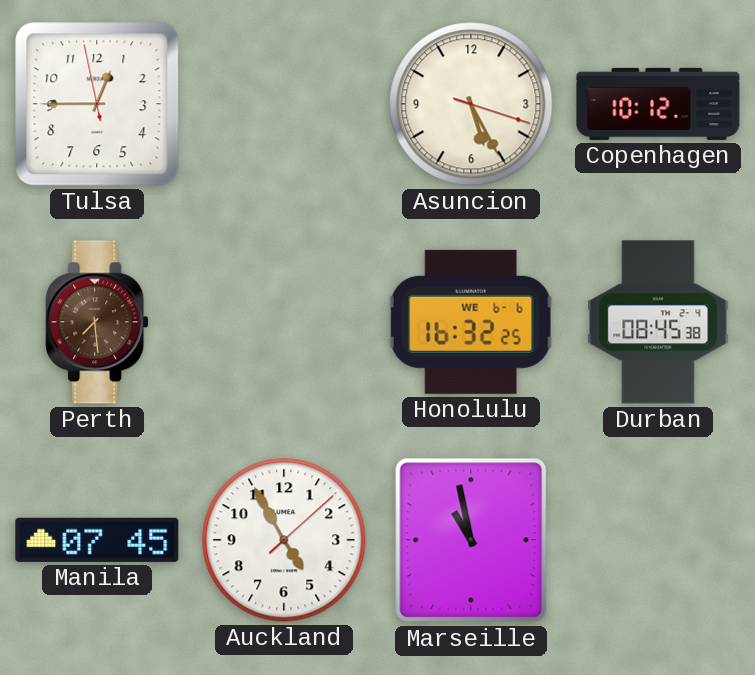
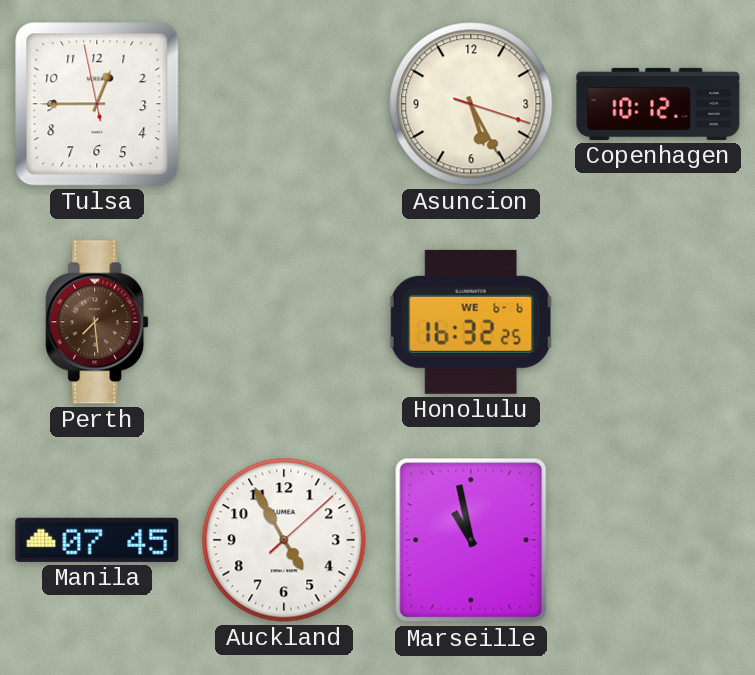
Durban: 08:45 -> none
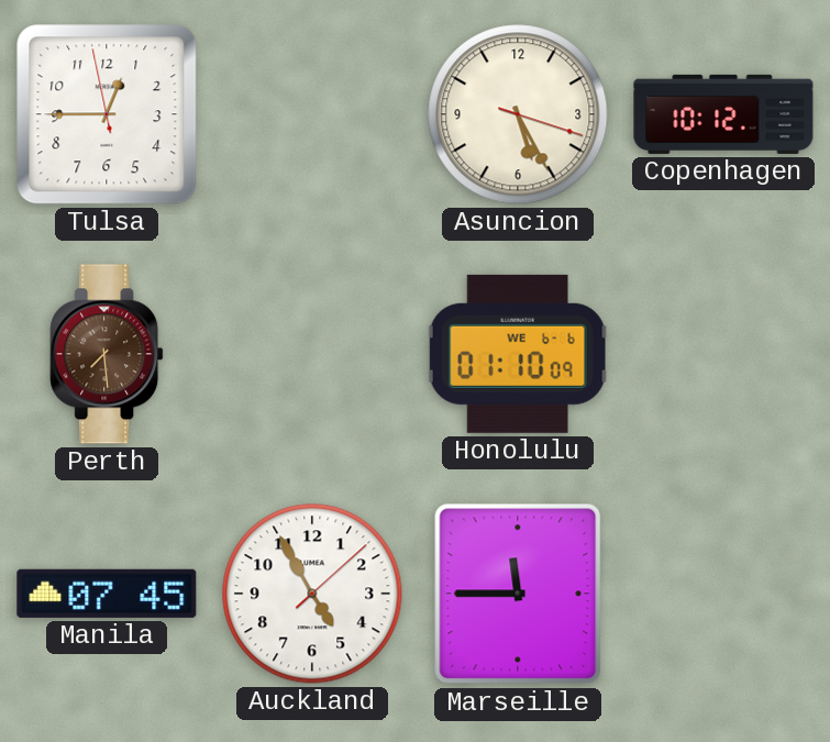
Honolulu: 16:32 -> 01:10
Marseille: 10:58 -> 11:45
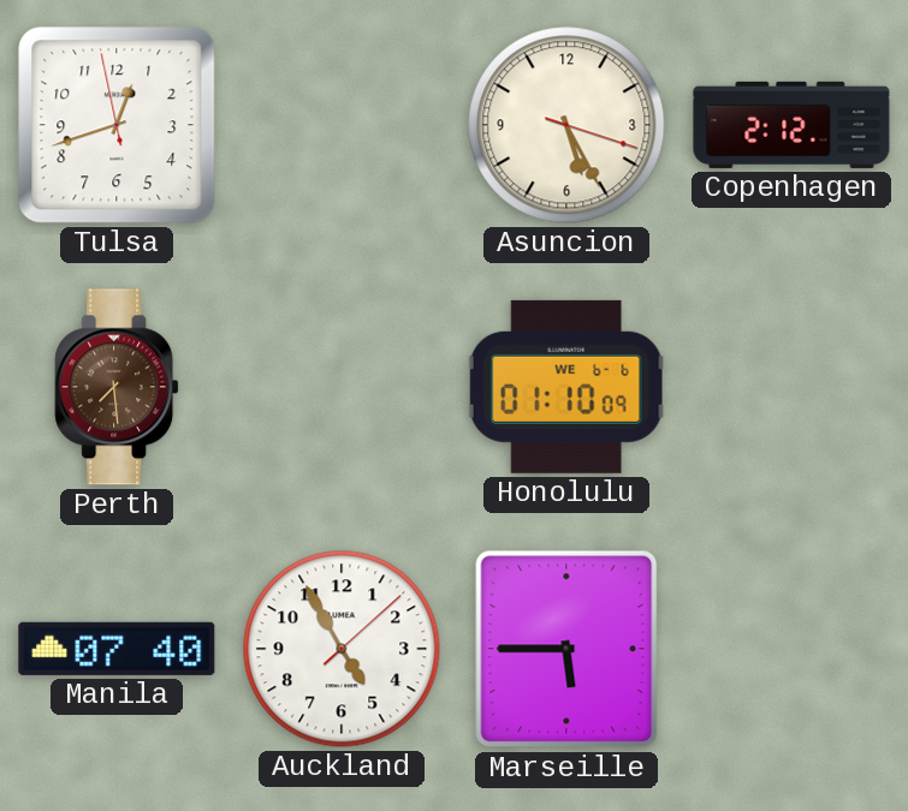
Tulsa: 12:44 -> 12:41
Copenhagen: 10:12 -> 2:12
Manila: 07:45 -> 07:40
Marseille: 11:45 -> 5:45
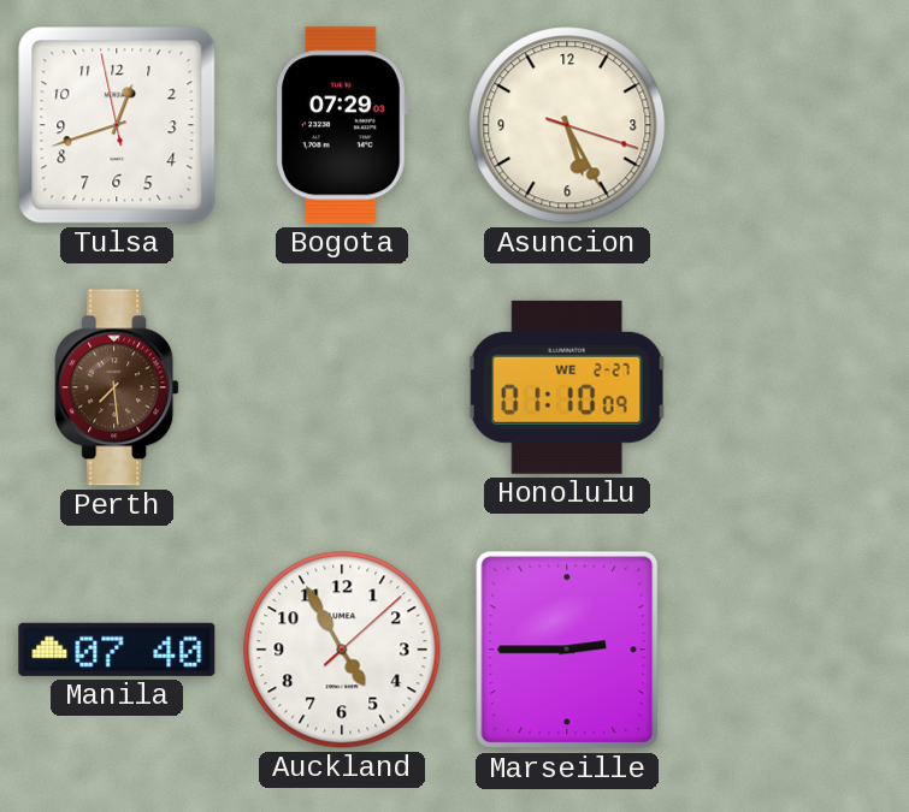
Bogota: none -> 07:29
Copenhagen: 2:12 -> none
Honolulu date: WE 6-6 -> WE 2-27
Marseille: 5:45 -> 2:45
